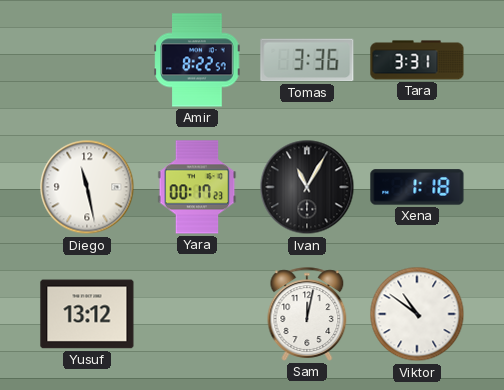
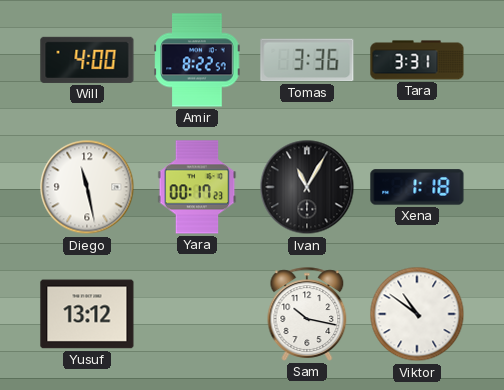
Will: none -> 4:00
Sam: 12:02 -> 10:17
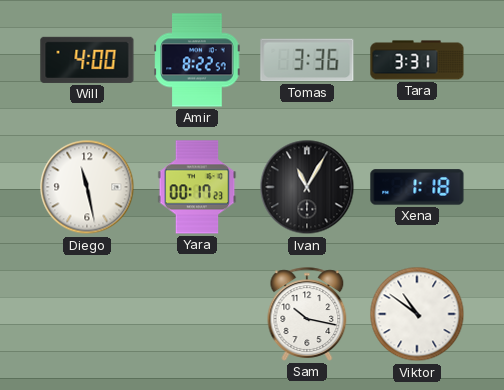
Yusuf: 13:12 -> none
